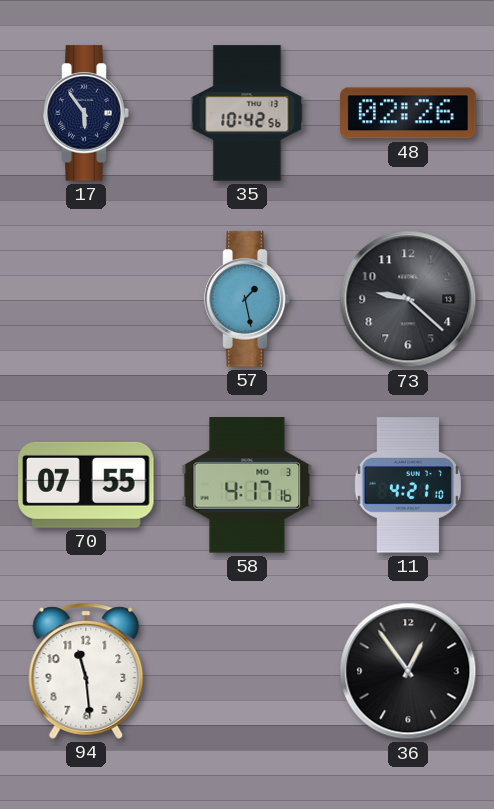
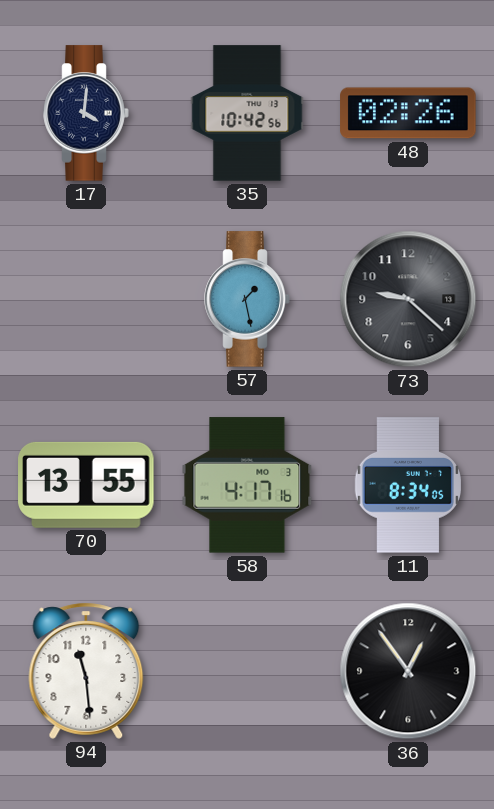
17: 5:54 -> 4:01
70: 07:55 -> 13:55
11: 4:21 -> 8:34
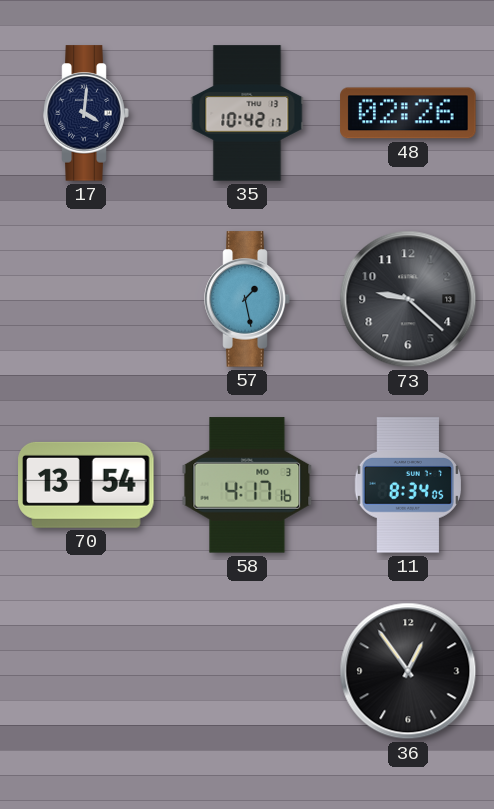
35: 10:42:56 -> 10:42:17
70: 13:55 -> 13:54
94: 11:29 -> none
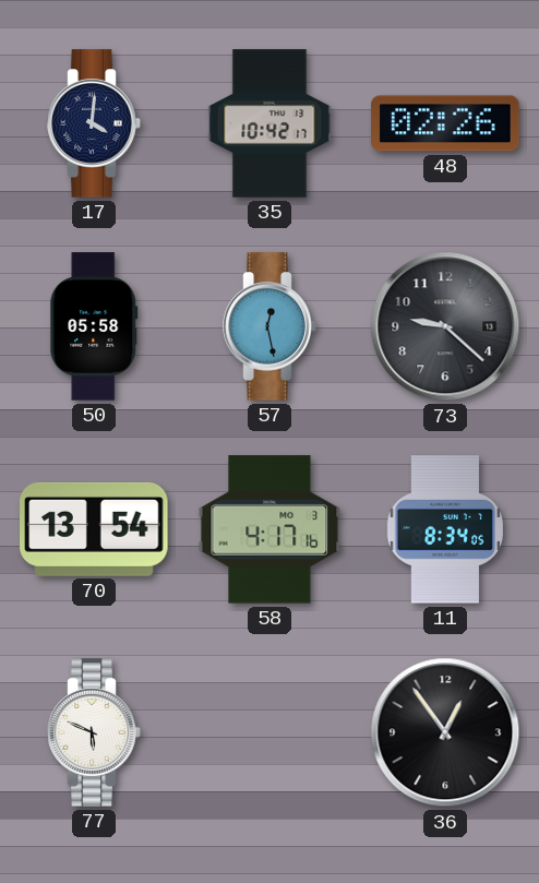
50: none -> 05:58
57: 1:28 -> 12:28
77: none -> 5:49
